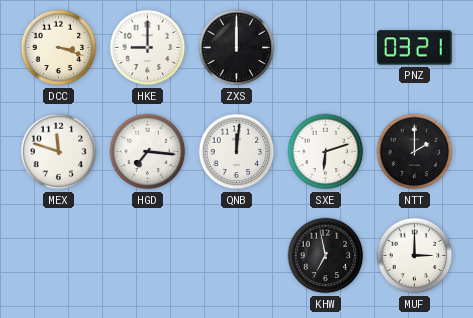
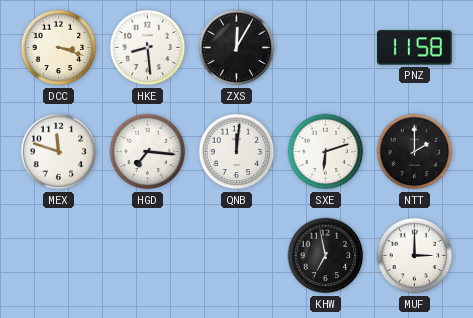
HKE: 9:00 -> 8:29
ZXS: 12:00 -> 12:05
PNZ: 03:21 -> 11:58
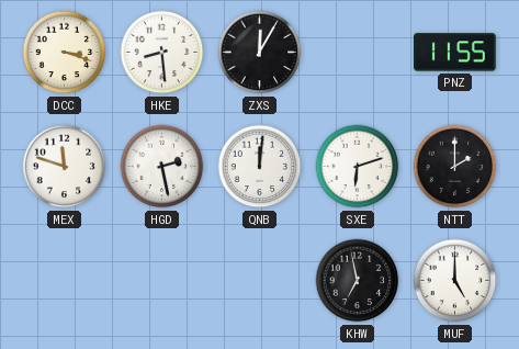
PNZ: 11:58 -> 11:55
HGD: 7:16 -> 2:28
MUF: 3:00 -> 5:00
